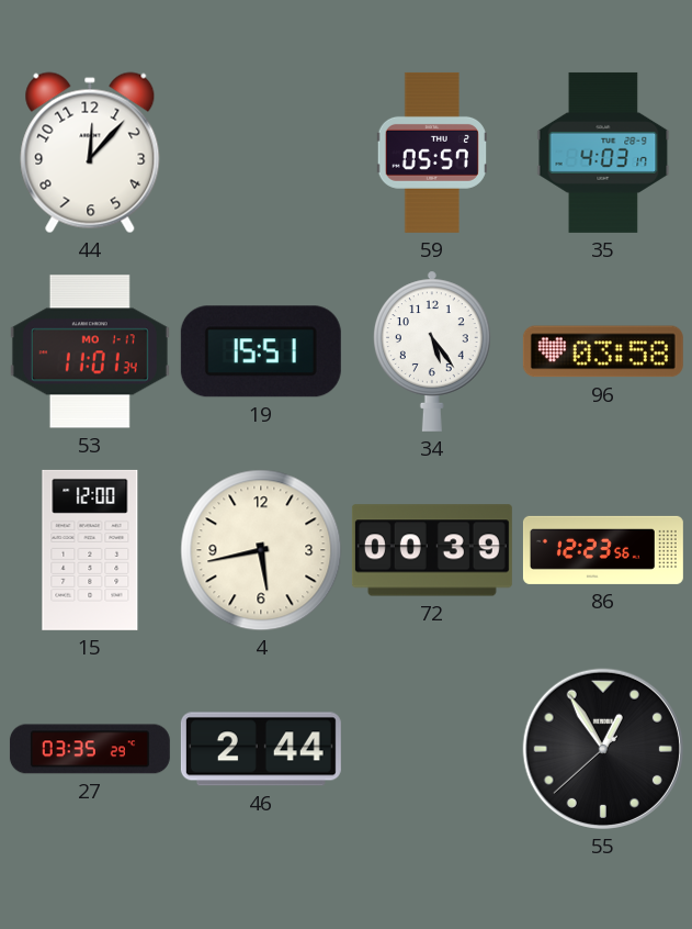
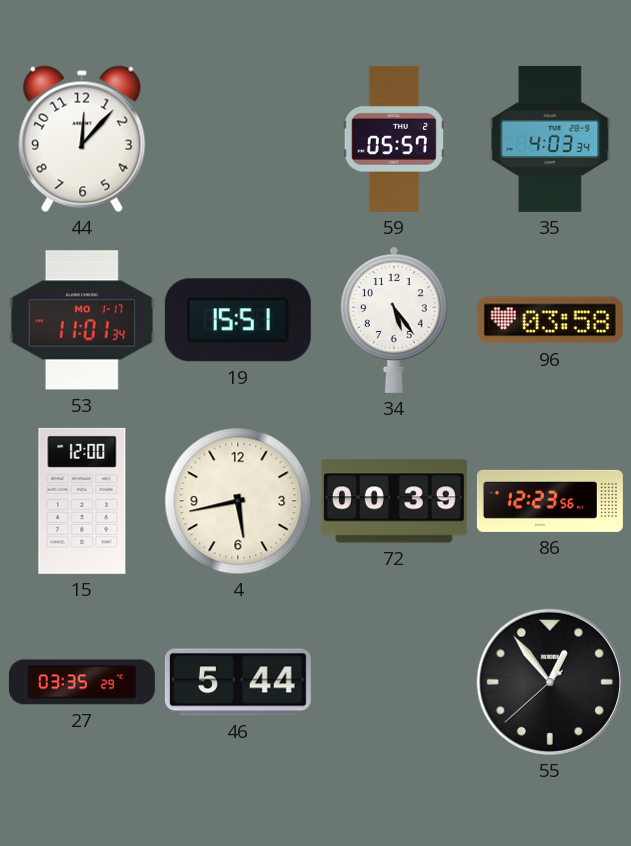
35: 4:03:17 -> 4:03:34
46: 2:44 -> 5:44
55: 12:54 -> 12:53
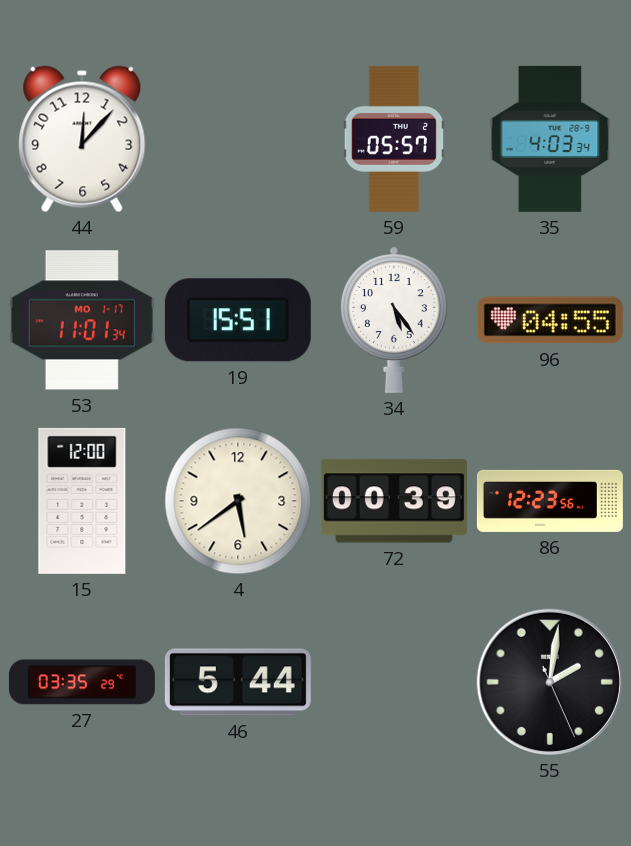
96: 03:58 -> 04:55
4: 5:43 -> 5:39
55: 12:53 -> 2:01
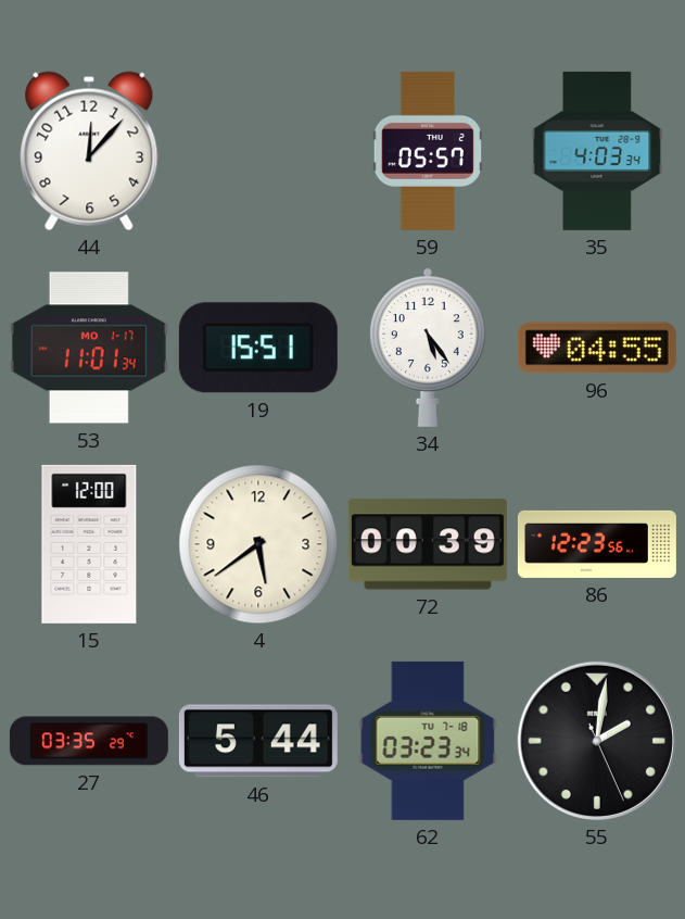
62: none -> 03:23
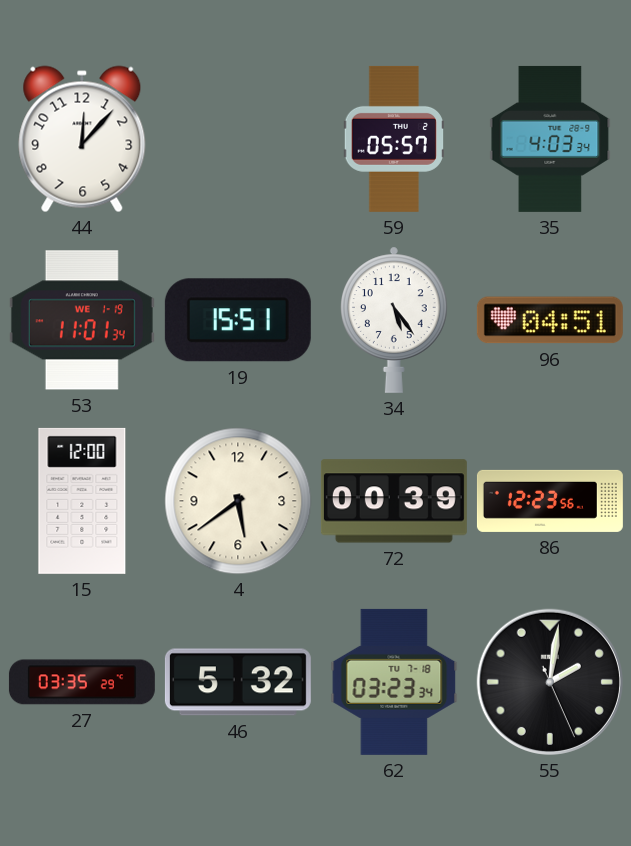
53 date: MO 1-17 -> WE 1-19
96: 04:55 -> 04:51
46: 5:44 -> 5:32
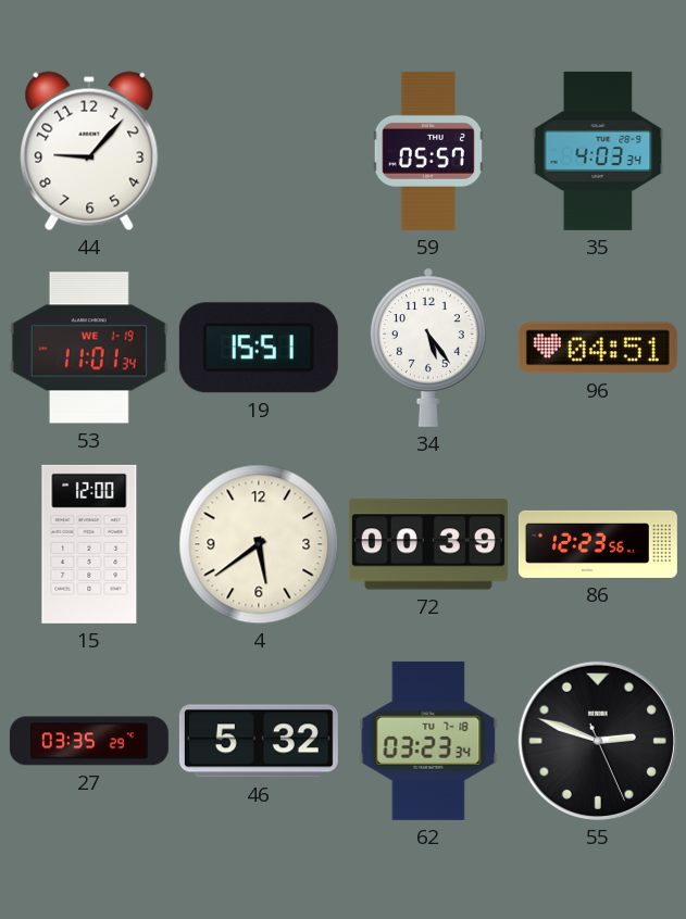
44: 12:07 -> 9:07
55: 2:01 -> 2:48
